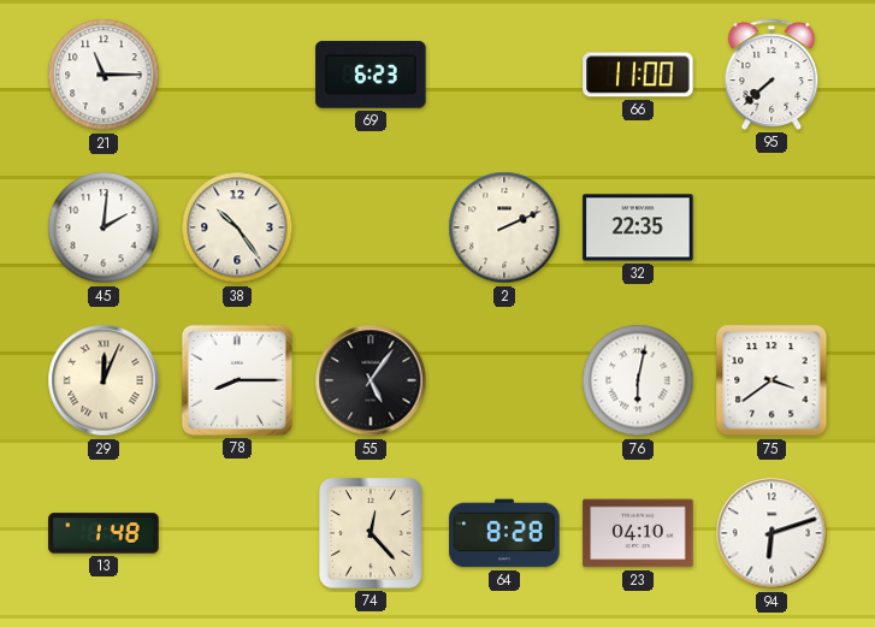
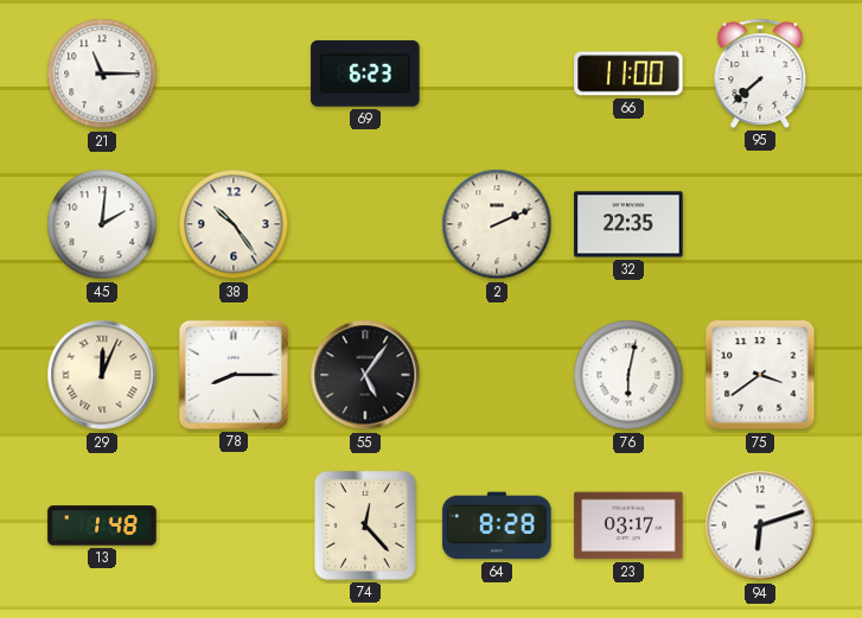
23: 04:10 -> 03:17
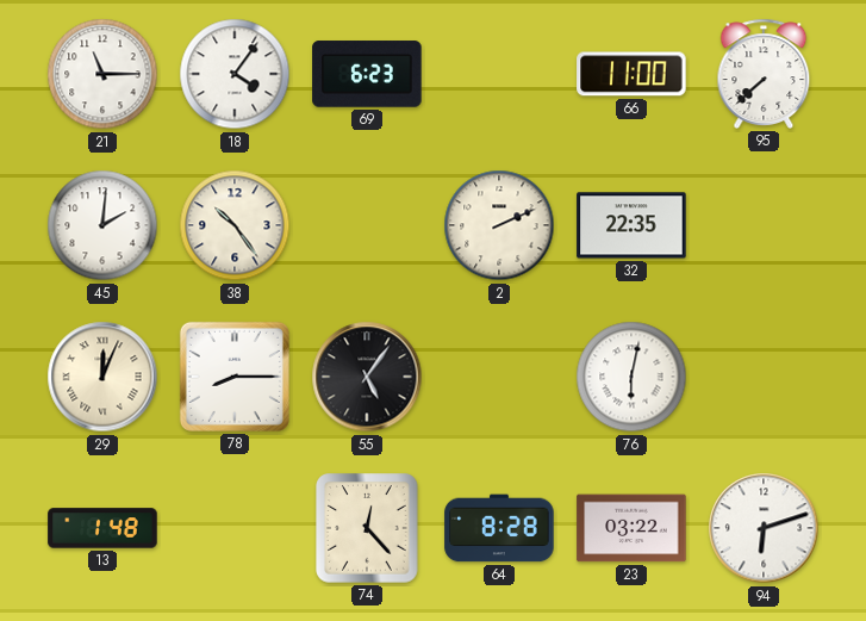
18: none -> 4:06
75: 3:39 -> none
23: 03:17 -> 03:22
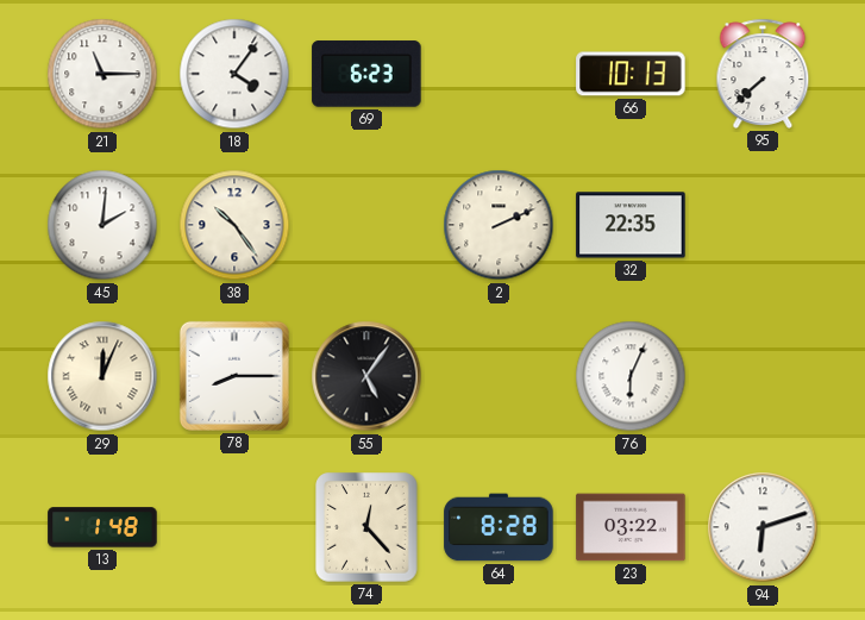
66: 11:00 -> 10:13
76: 6:02 -> 6:04
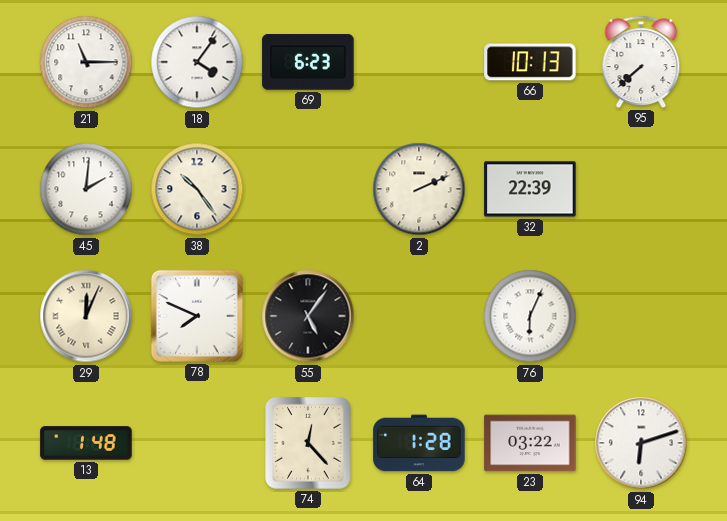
32: 22:35 -> 22:39
78: 8:15 -> 7:49
64: 8:28 -> 1:28
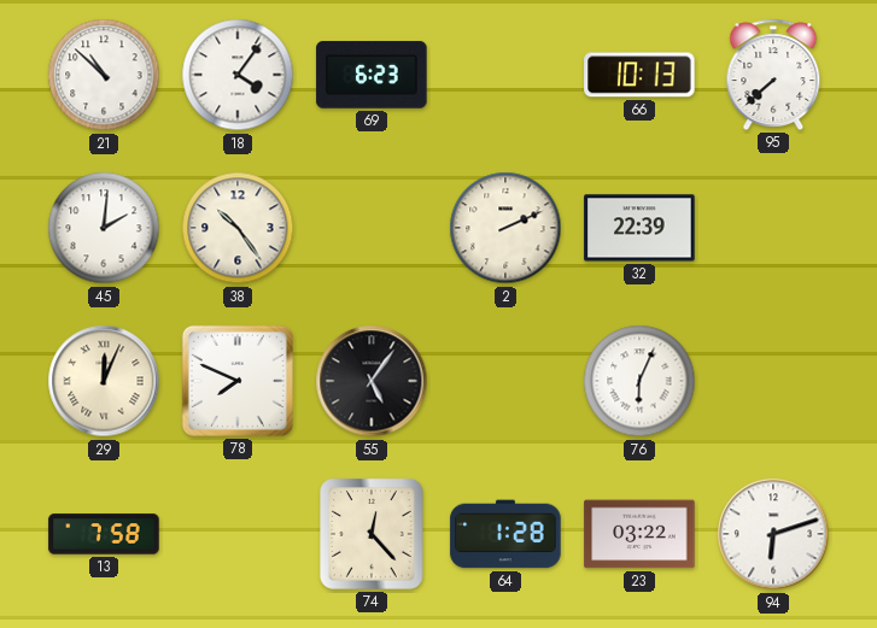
21: 11:15 -> 10:52
13: 1:48 -> 7:58
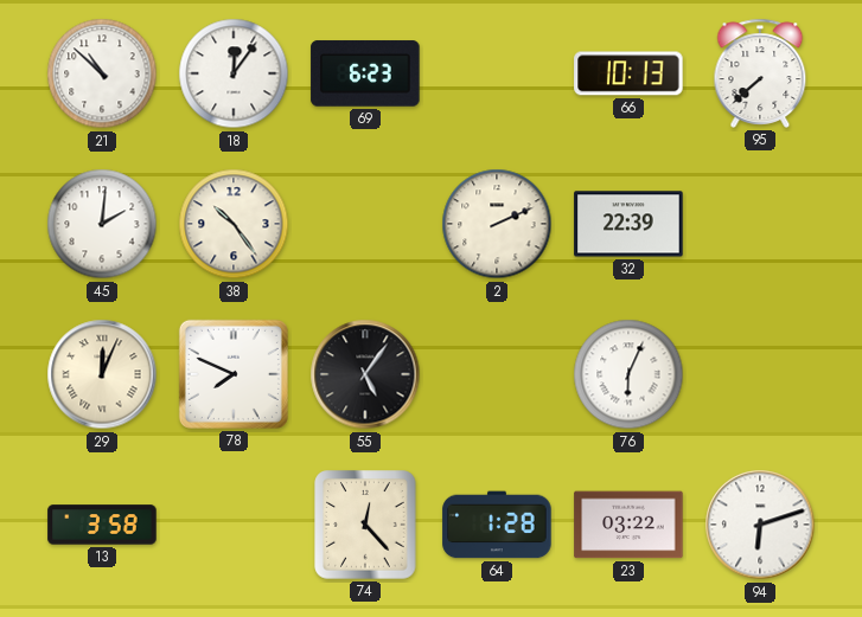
18: 4:06 -> 12:06
13: 7:58 -> 3:58
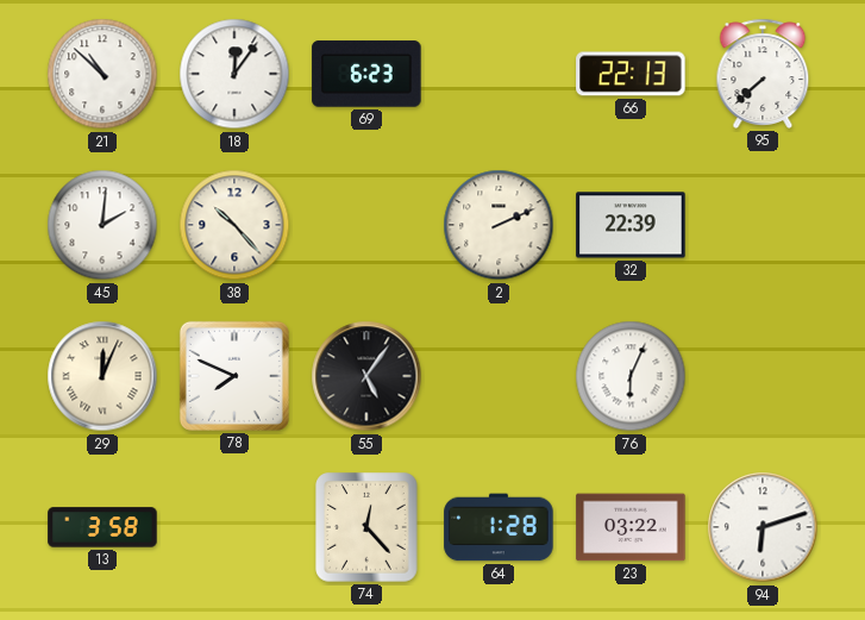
66: 10:13 -> 22:13
38: 10:24 -> 10:23
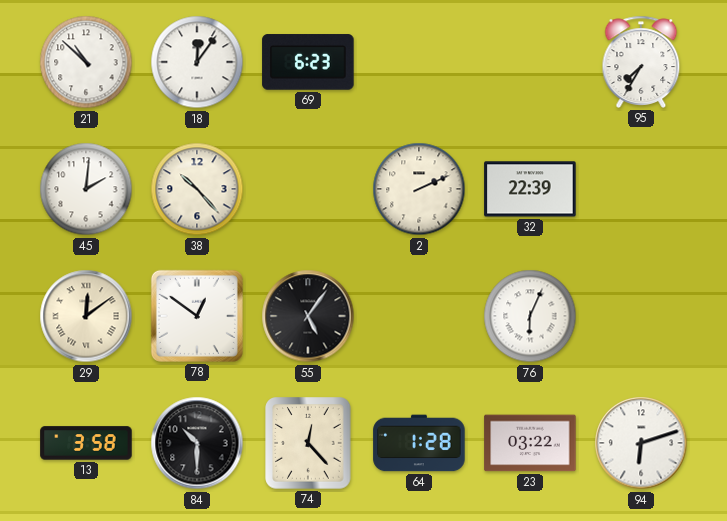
66: 22:13 -> none
95: 7:38 -> 7:35
29: 12:04 -> 12:09
78: 7:49 -> 12:51
84: none -> 10:30
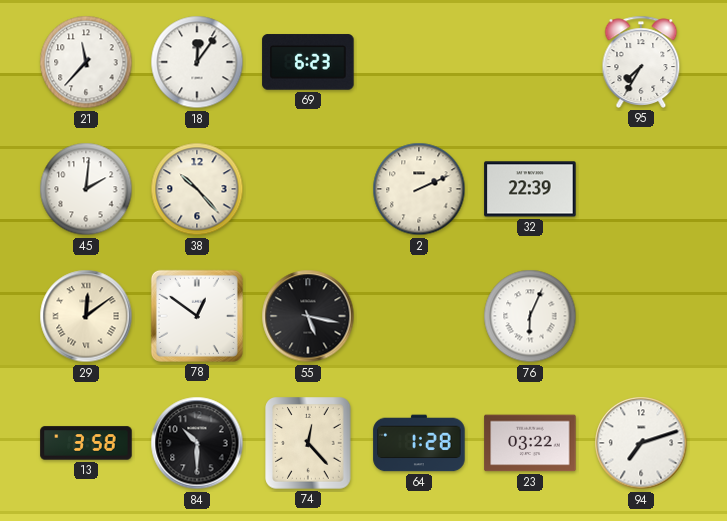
21: 10:52 -> 11:37
55: 5:06 -> 5:17
94: 6:12 -> 7:12
